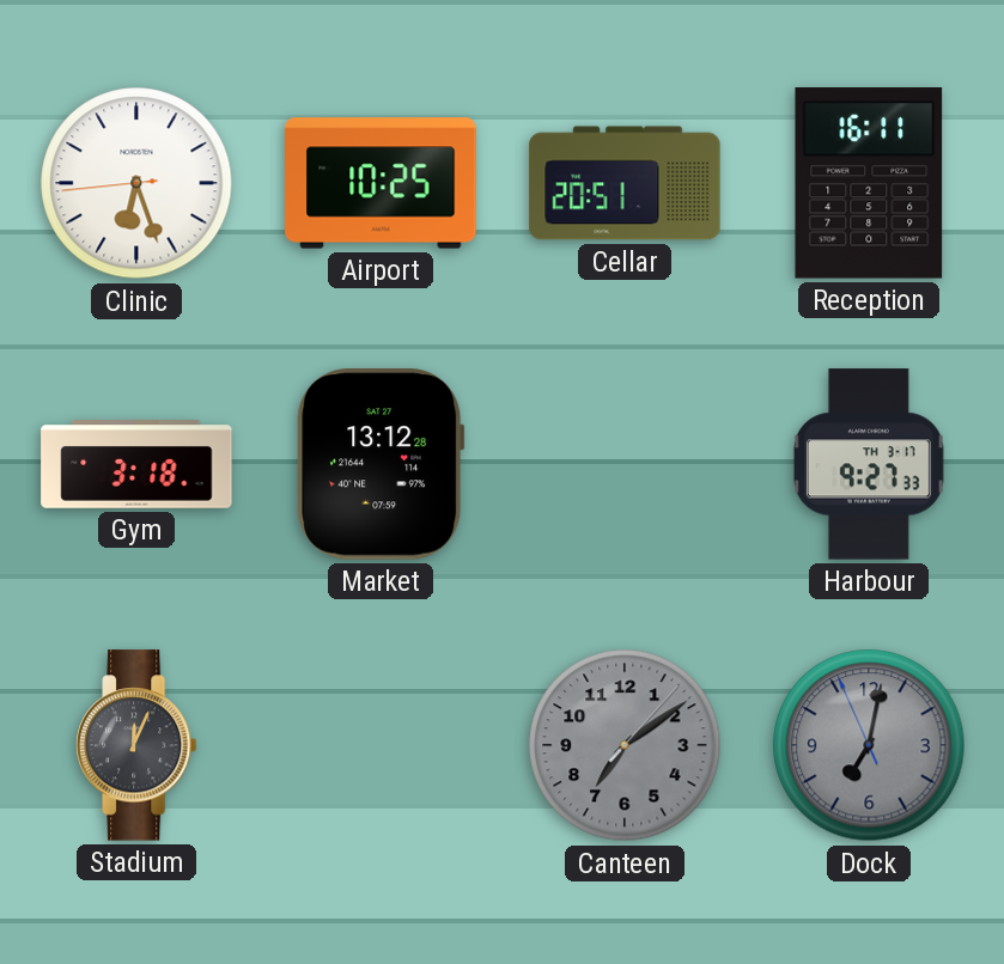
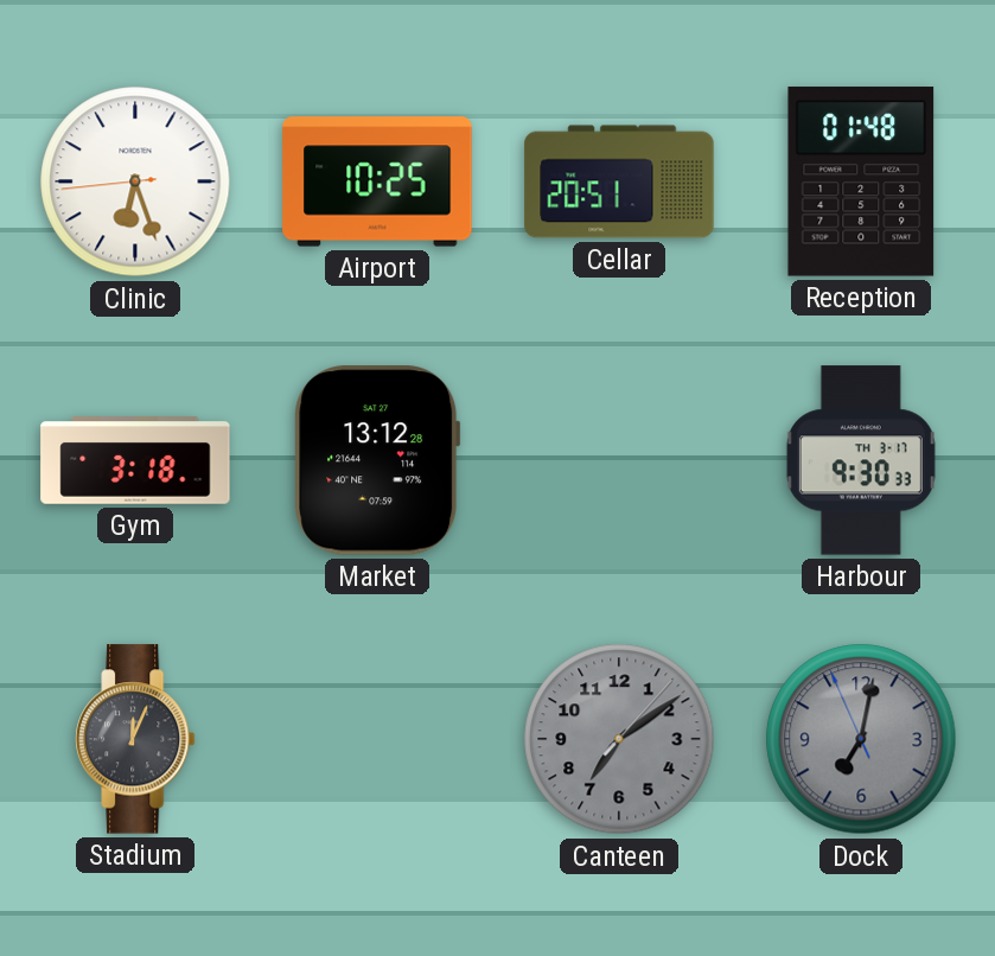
Reception: 16:11 -> 01:48
Harbour: 9:27 -> 9:30
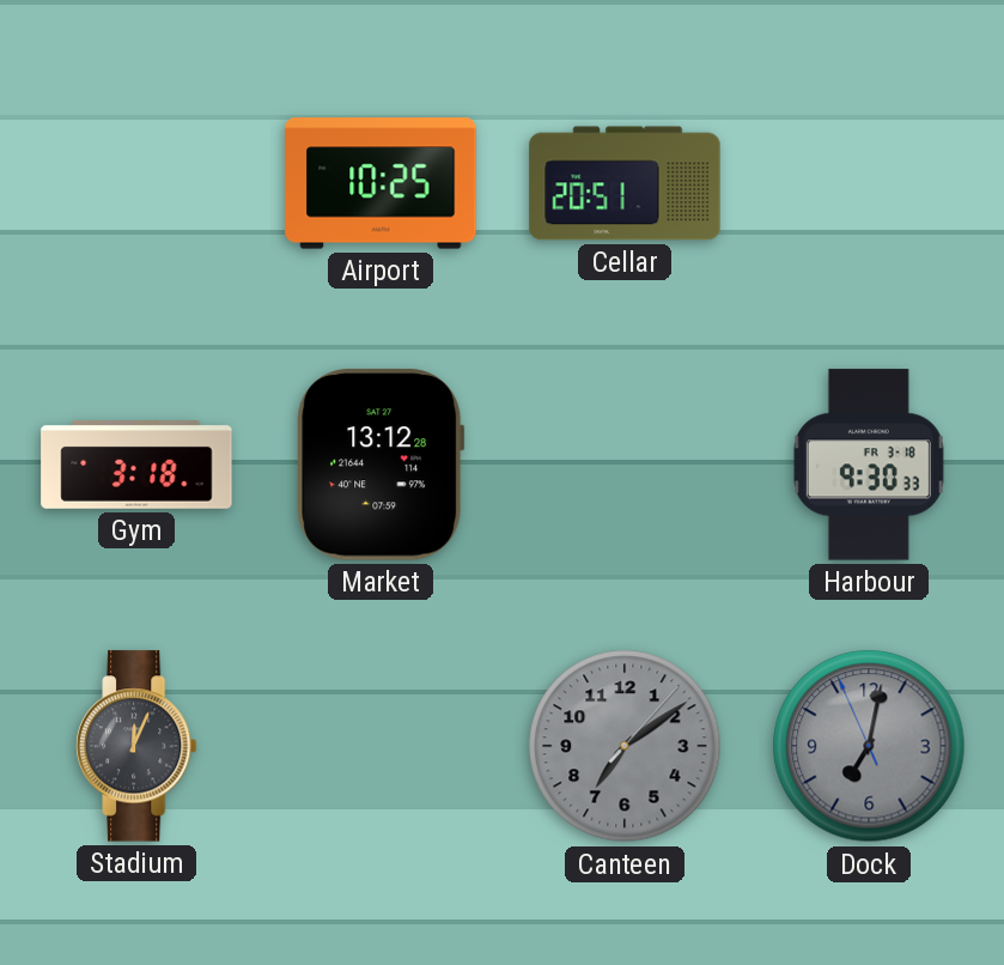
Clinic: 6:26 -> none
Reception: 01:48 -> none
Harbour date: TH 3-17 -> FR 3-18
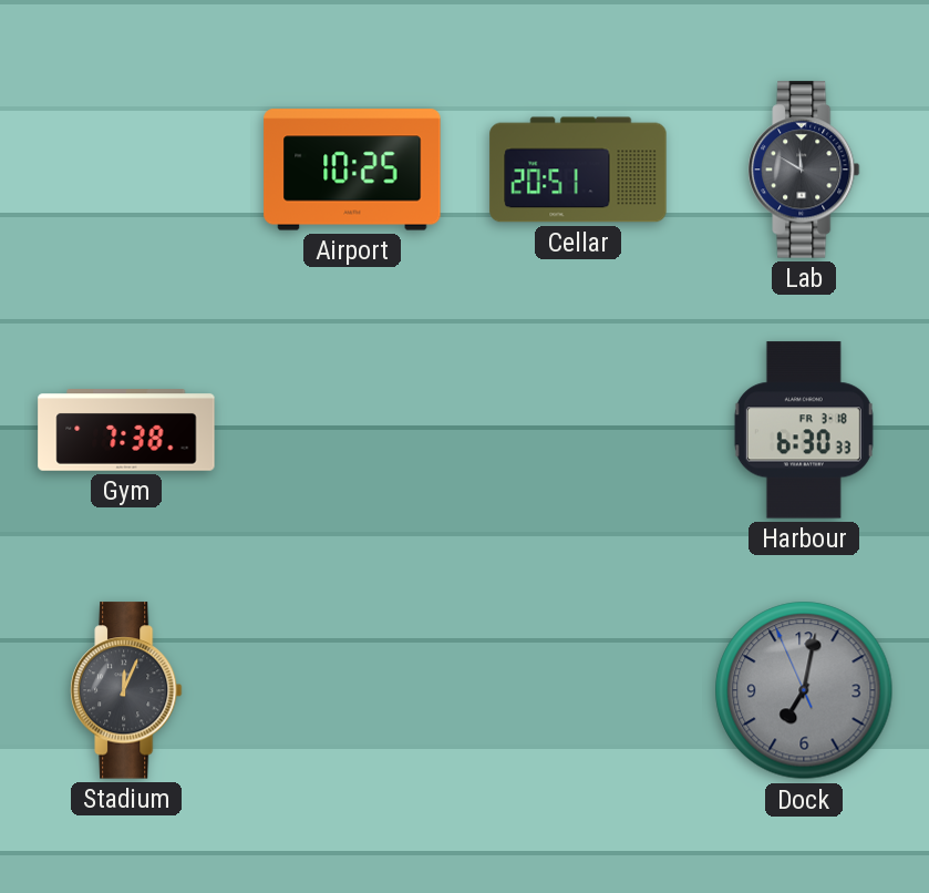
Lab: none -> 11:50
Gym: 3:18 -> 7:38
Market: 13:12 -> none
Harbour: 9:30 -> 6:30
Canteen: 7:09 -> none
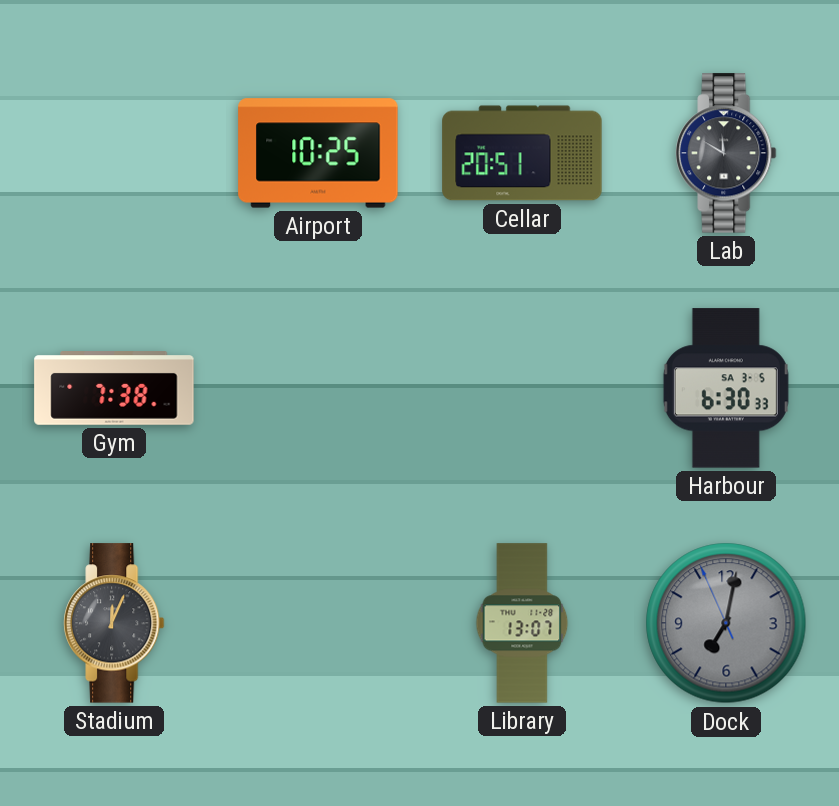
Harbour date: FR 3-18 -> SA 3-5
Library: none -> 13:07
